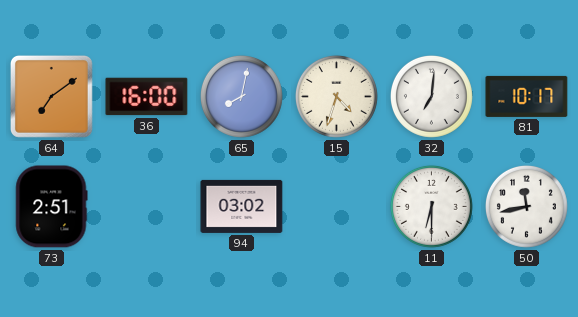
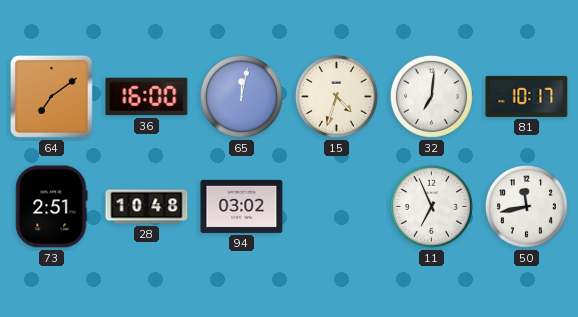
65: 8:02 -> 12:02
28: none -> 10:48
11: 6:30 -> 6:56
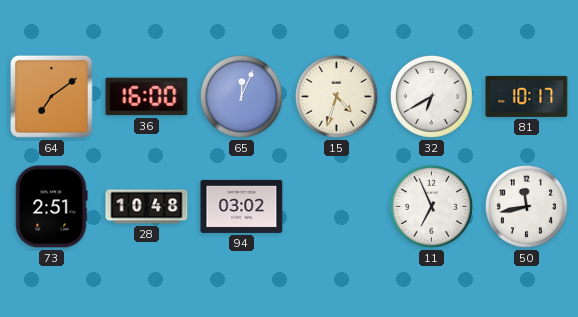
65: 12:02 -> 12:04
32: 7:01 -> 6:40
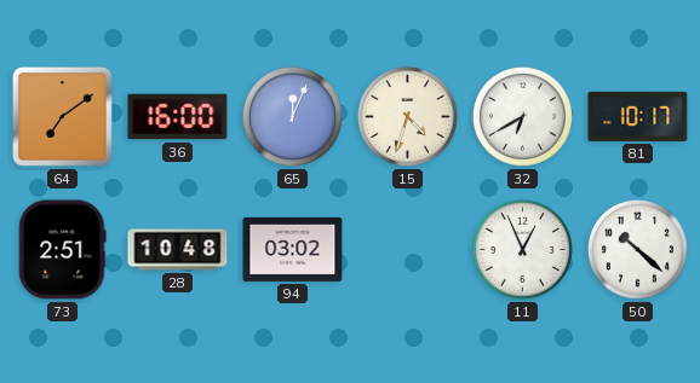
11: 6:56 -> 12:56
50: 11:43 -> 10:22
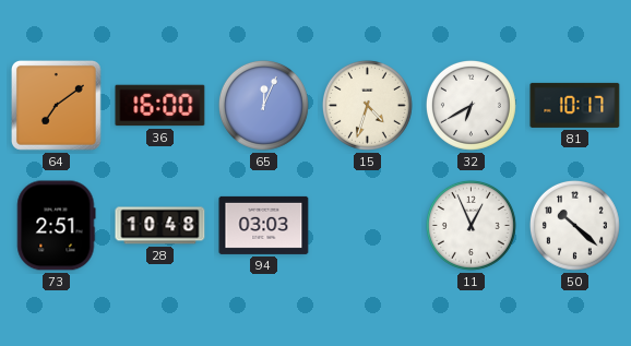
94: 03:02 -> 03:03
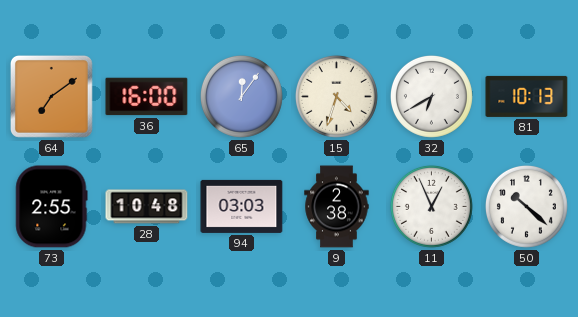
65: 12:04 -> 12:06
81: 10:17 -> 10:13
73: 2:51 -> 2:55
9: none -> 2:38
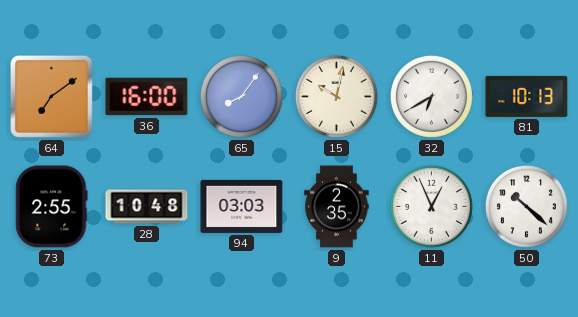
65: 12:06 -> 8:06
15: 4:33 -> 10:02
9: 2:38 -> 2:35
